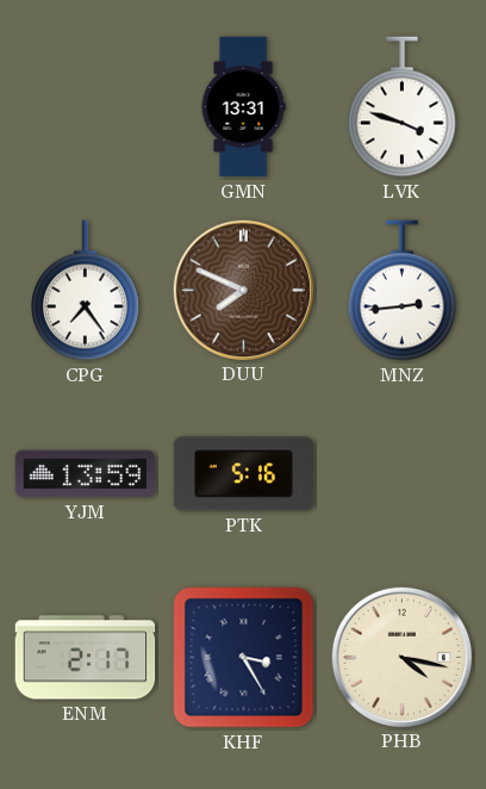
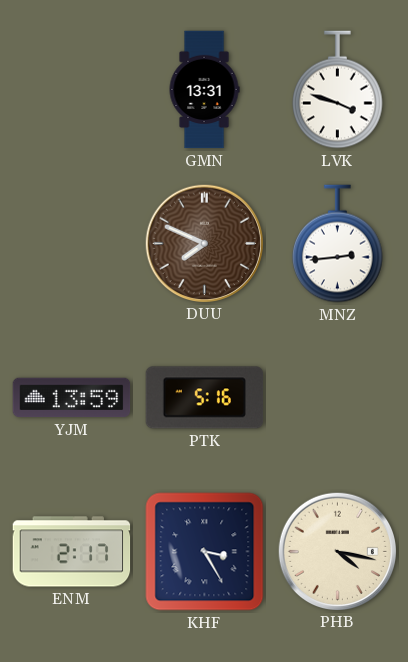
CPG: 7:24 -> none
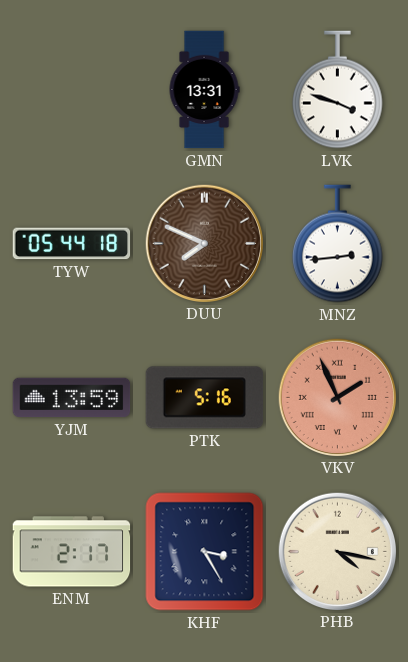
TYW: none -> 05:44
VKV: none -> 1:56
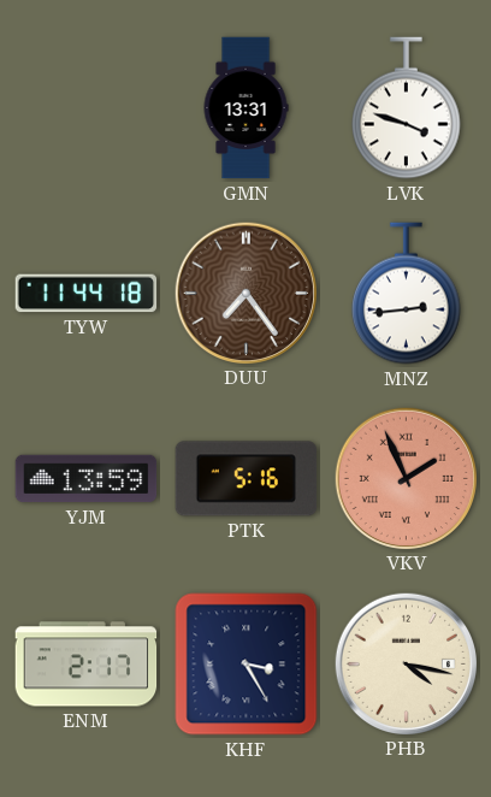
TYW: 05:44 -> 11:44
DUU: 7:49 -> 7:24
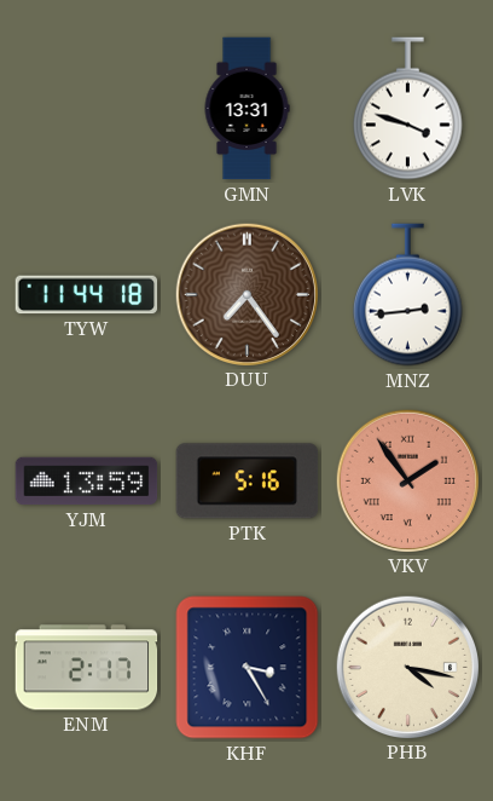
VKV: 1:56 -> 1:54
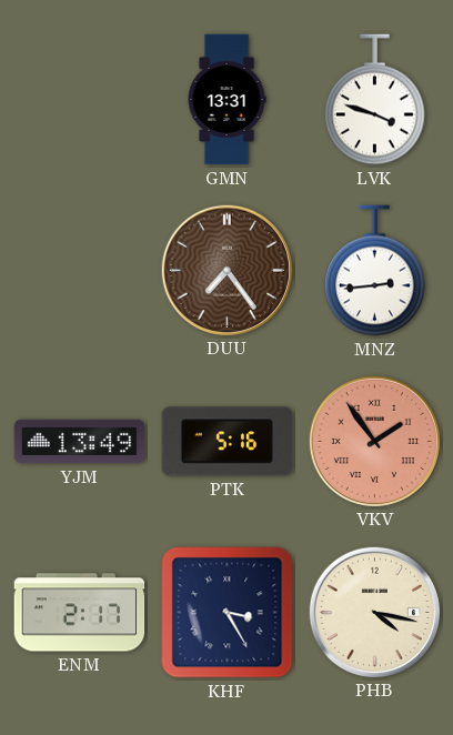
TYW: 11:44 -> none
YJM: 13:59 -> 13:49
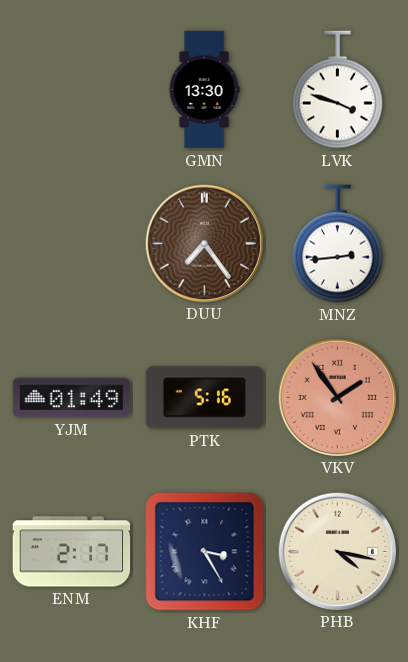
GMN: 13:31 -> 13:30
YJM: 13:49 -> 01:49
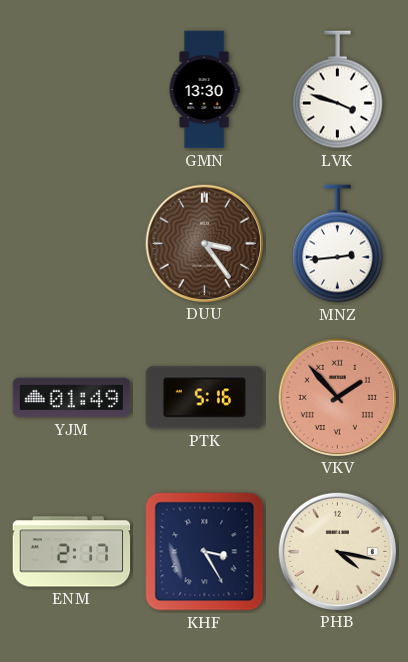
DUU: 7:24 -> 3:24
VKV: 1:54 -> 1:53
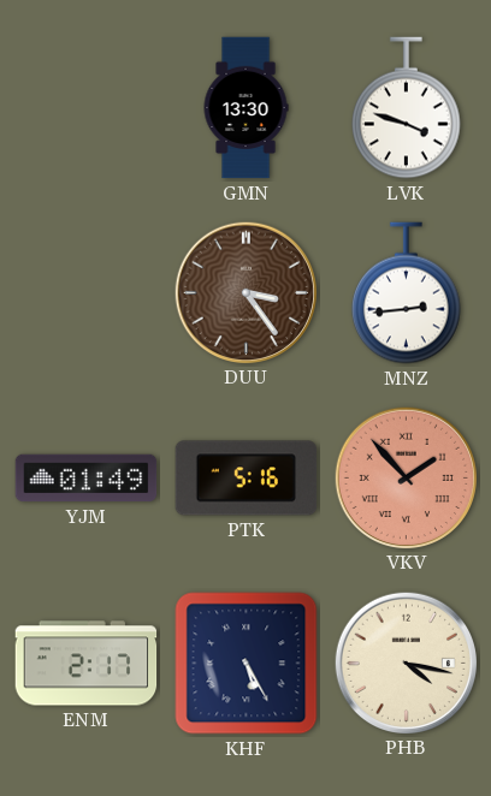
KHF: 3:25 -> 5:25
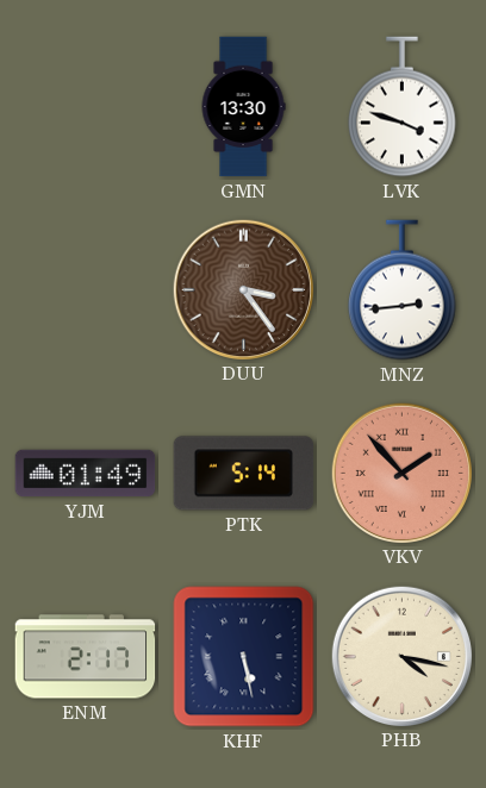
PTK: 5:16 -> 5:14
KHF: 5:25 -> 5:28
